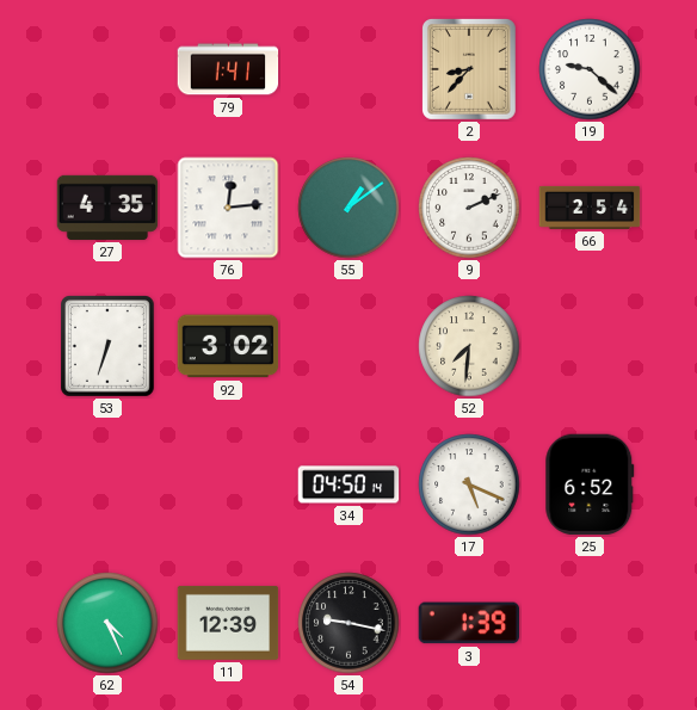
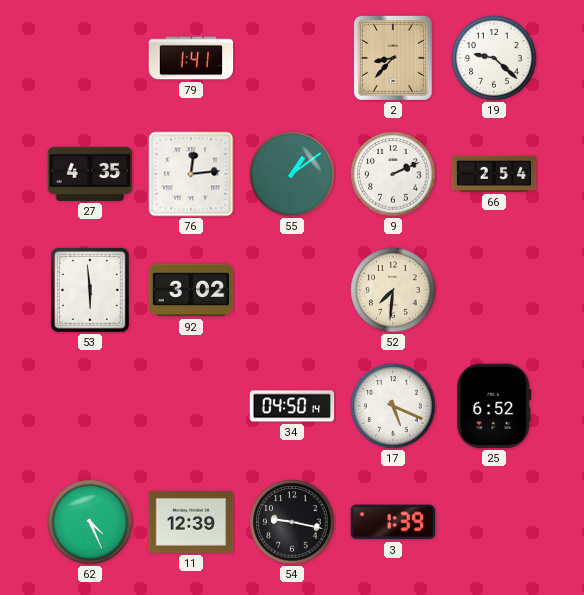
53: 6:33 -> 5:59
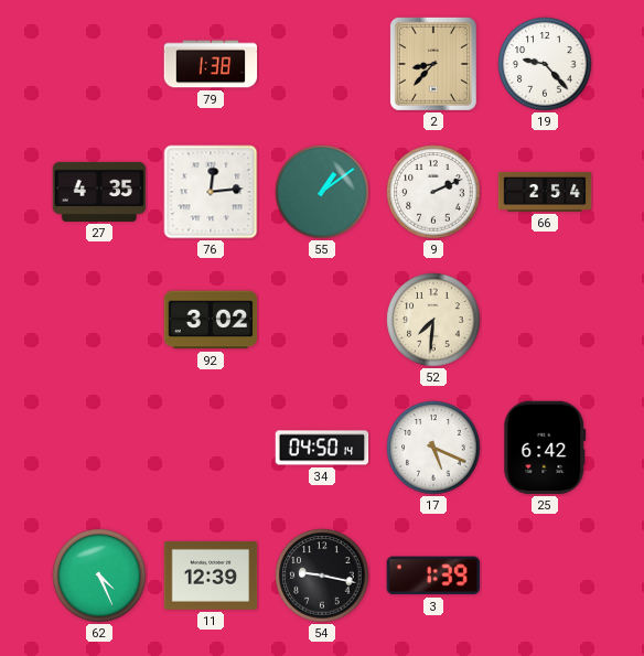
79: 1:41 -> 1:38
19: 9:22 -> 9:23
53: 5:59 -> none
25: 6:52 -> 6:42
